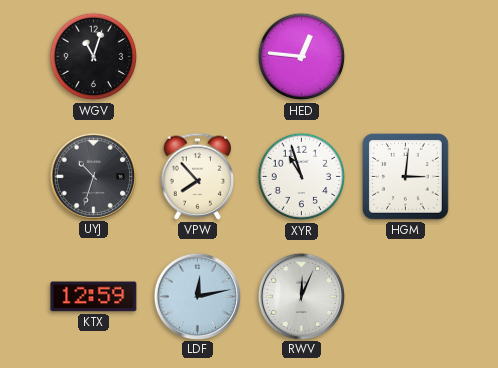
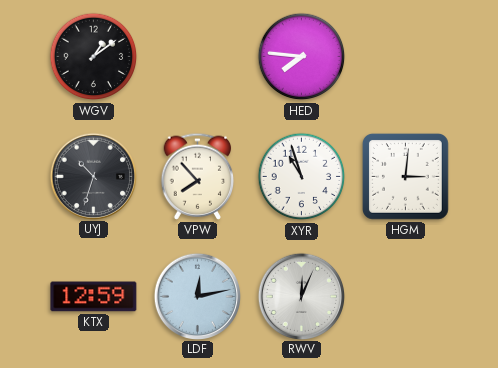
WGV: 11:03 -> 1:09
HED: 12:46 -> 7:46
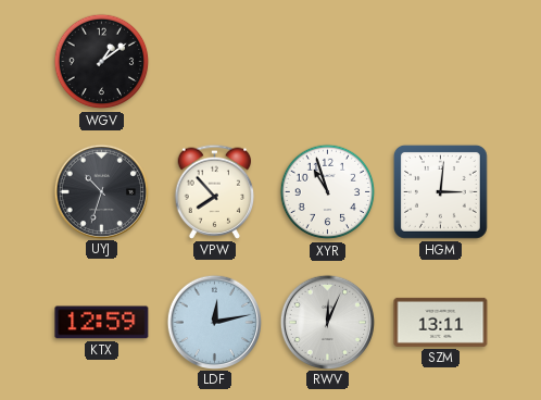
HED: 7:46 -> none
SZM: none -> 13:11
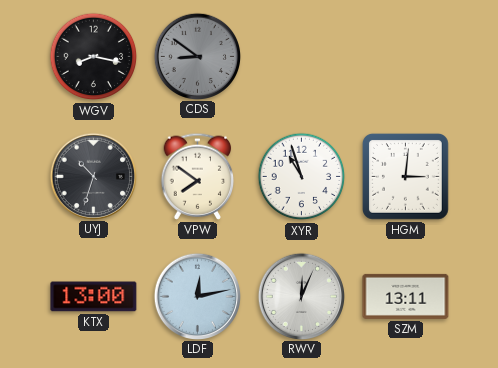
WGV: 1:09 -> 8:17
CDS: none -> 8:51
VPW: 7:53 -> 7:51
KTX: 12:59 -> 13:00
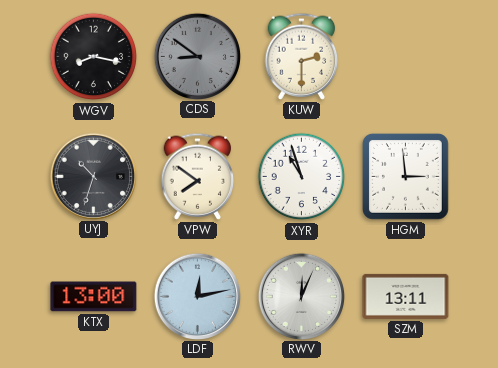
KUW: none -> 2:30
HGM: 3:01 -> 2:59
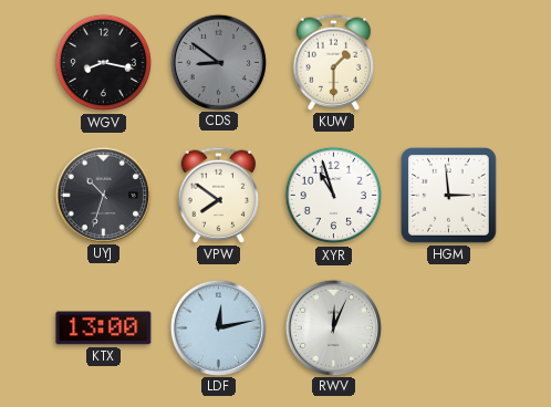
KUW: 2:30 -> 1:30
SZM: 13:11 -> none
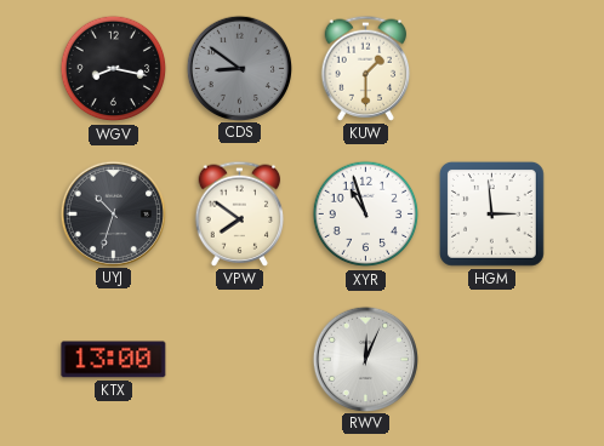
LDF: 12:13 -> none
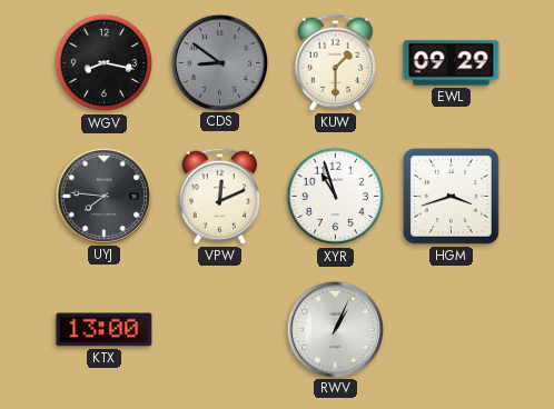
EWL: none -> 09:29
UYJ: 10:33 -> 7:46
VPW: 7:51 -> 12:11
HGM: 2:59 -> 3:42
RWV: 12:04 -> 1:04
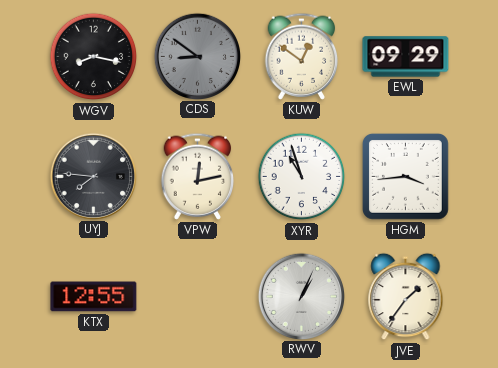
KUW: 1:30 -> 12:51
VPW: 12:11 -> 12:13
HGM: 3:42 -> 3:44
KTX: 13:00 -> 12:55
JVE: none -> 1:36
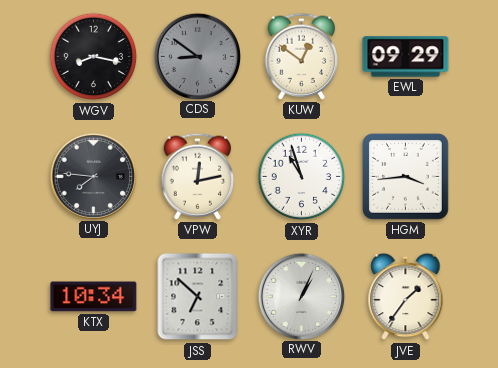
KTX: 12:55 -> 10:34
JSS: none -> 6:52
